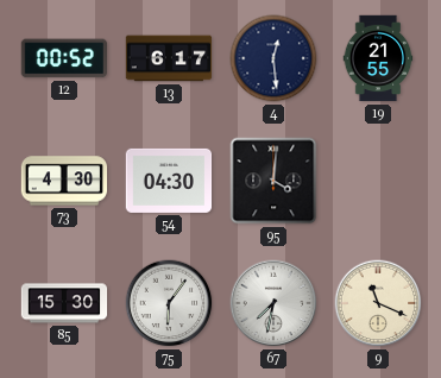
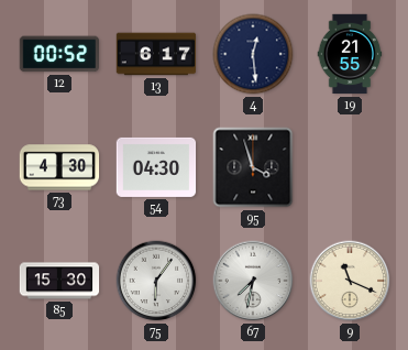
95: 4:01 -> 3:57
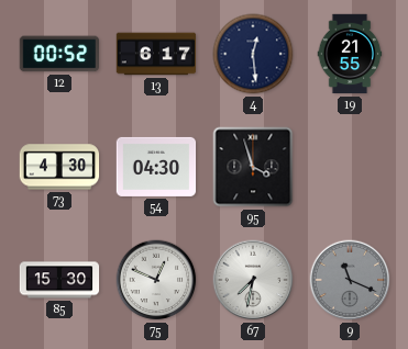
75: 6:06 -> 12:49
9 dial: cream -> grey
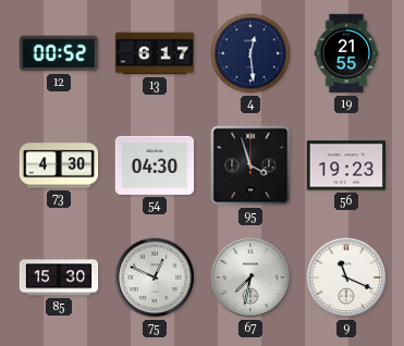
56: none -> 19:23
9 dial: grey -> white
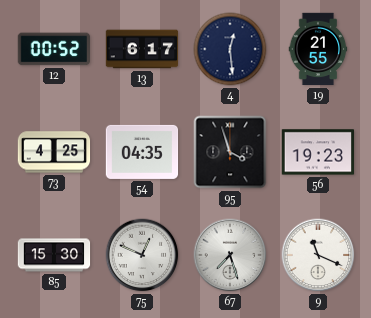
73: 4:30 -> 4:25
54: 04:30 -> 04:35
67: 7:32 -> 7:27
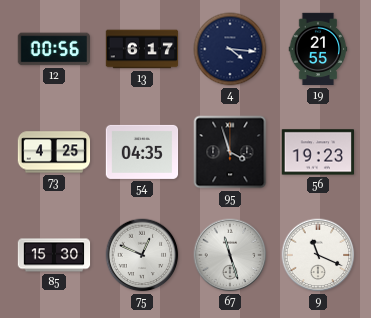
12: 00:52 -> 00:56
4: 12:29 -> 4:16
67: 7:27 -> 11:27
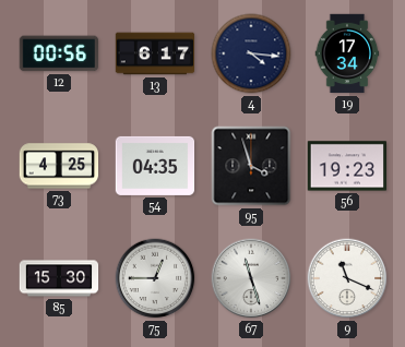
19: 21:55 -> 17:34
75: 12:49 -> 12:45
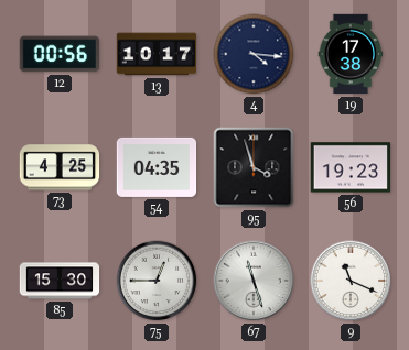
13: 6:17 -> 10:17
19: 17:34 -> 17:38
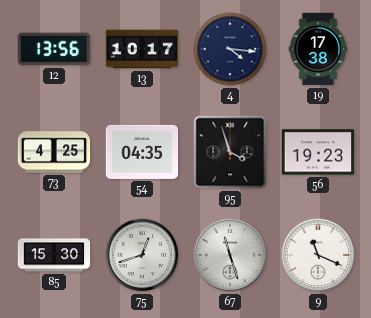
12: 00:56 -> 13:56
75: 12:45 -> 12:42
